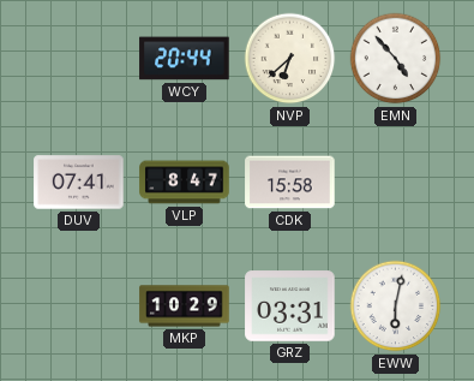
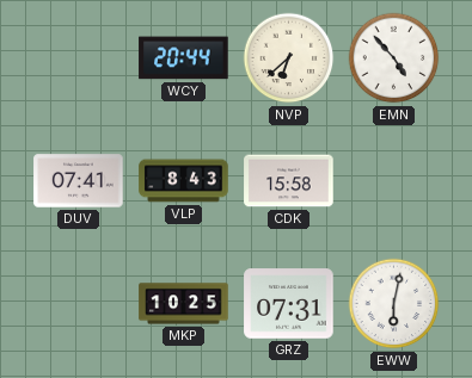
VLP: 8:47 -> 8:43
MKP: 10:29 -> 10:25
GRZ: 03:31 -> 07:31
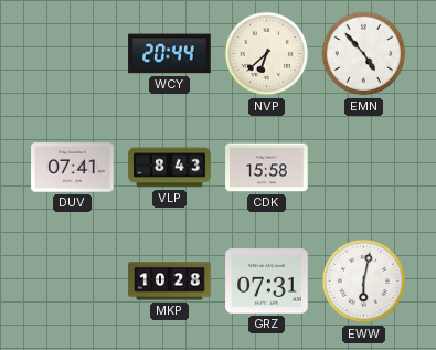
MKP: 10:25 -> 10:28
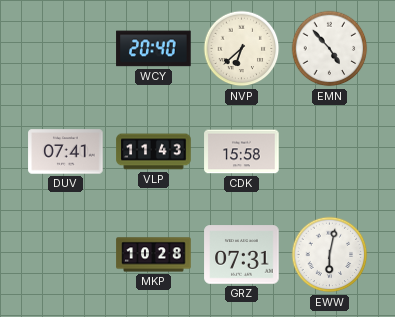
WCY: 20:44 -> 20:40
VLP: 8:43 -> 11:43
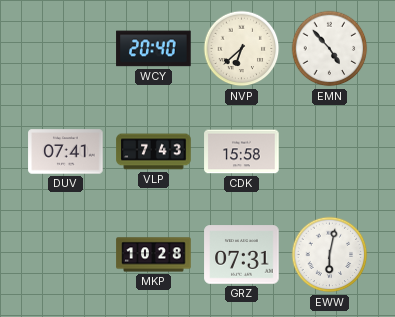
VLP: 11:43 -> 7:43
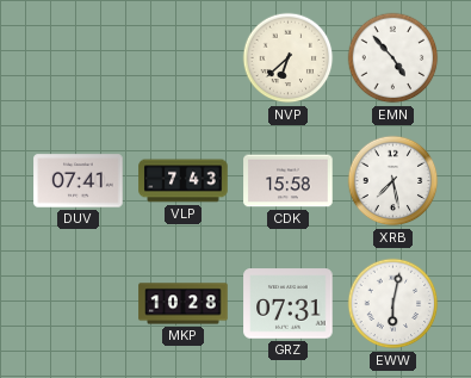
WCY: 20:40 -> none
XRB: none -> 7:28
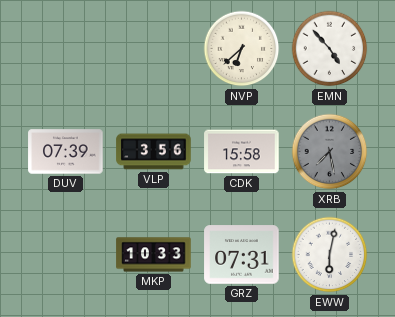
DUV: 07:41 -> 07:39
VLP: 7:43 -> 3:56
XRB dial: white -> grey
MKP: 10:28 -> 10:33
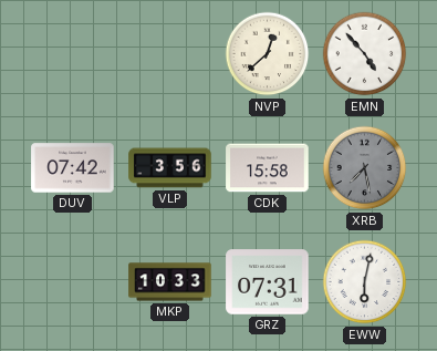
NVP: 6:38 -> 12:38
DUV: 07:39 -> 07:42
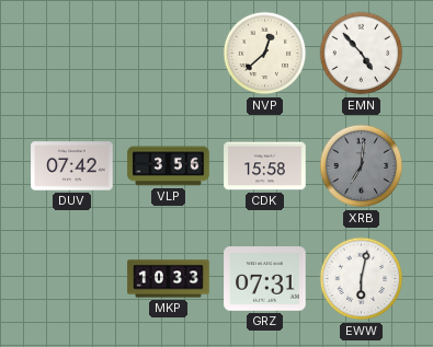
XRB: 7:28 -> 7:01
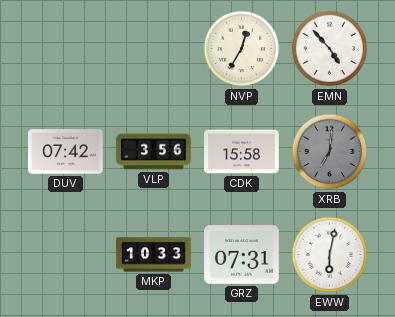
NVP: 12:38 -> 12:35
